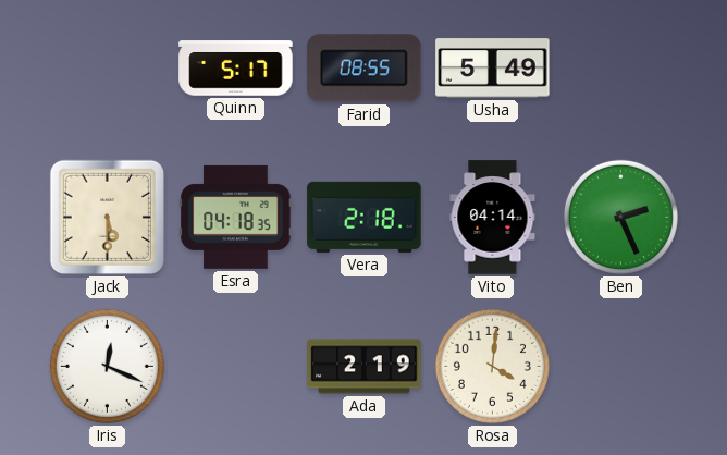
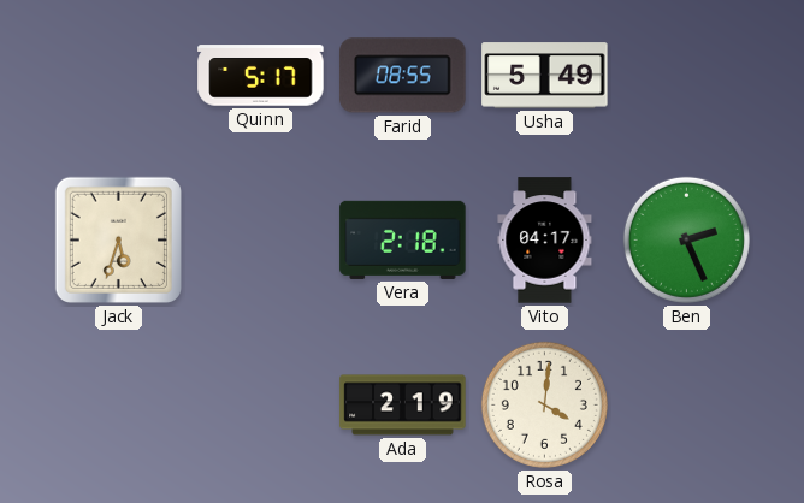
Jack: 5:30 -> 5:33
Esra: 04:18 -> none
Vito: 04:14 -> 04:17
Iris: 12:19 -> none
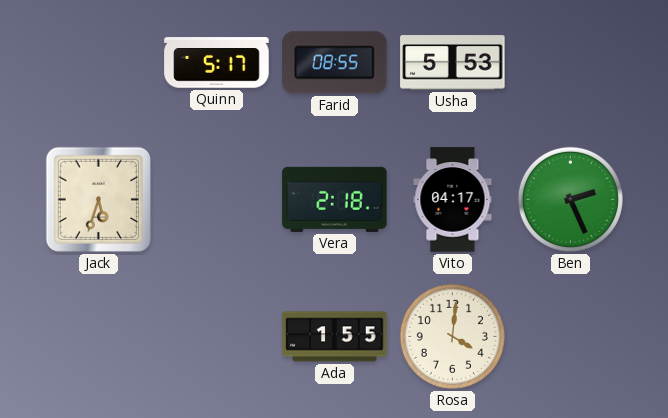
Usha: 5:49 -> 5:53
Ada: 2:19 -> 1:55
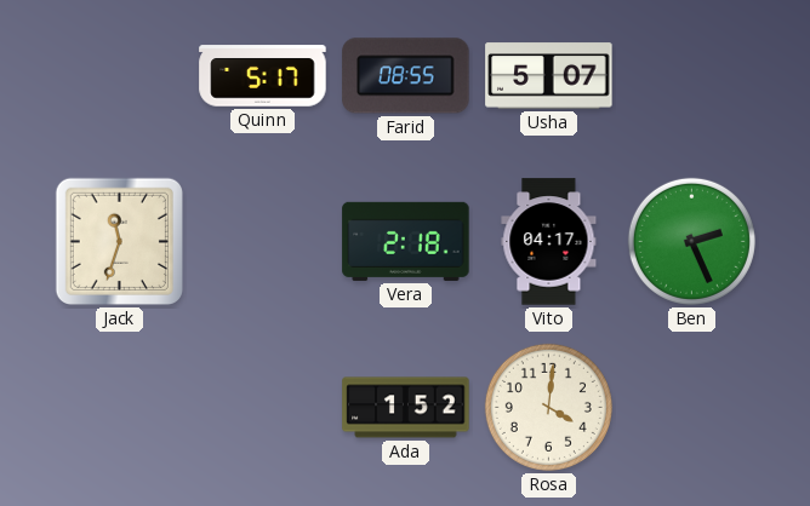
Usha: 5:53 -> 5:07
Jack: 5:33 -> 11:33
Ada: 1:55 -> 1:52
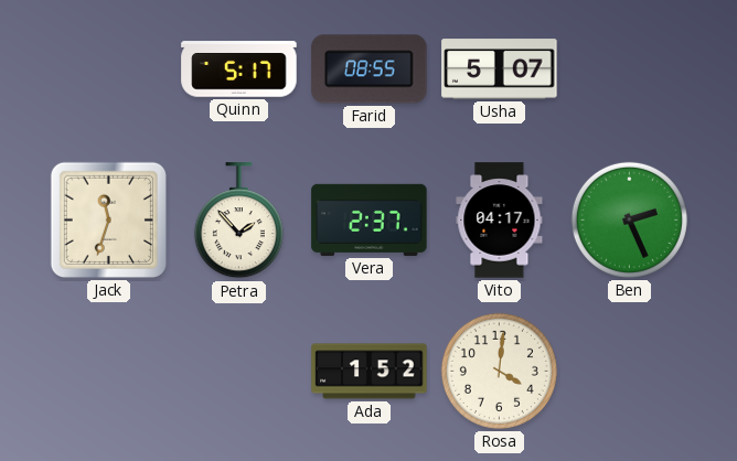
Petra: none -> 1:53
Vera: 2:18 -> 2:37
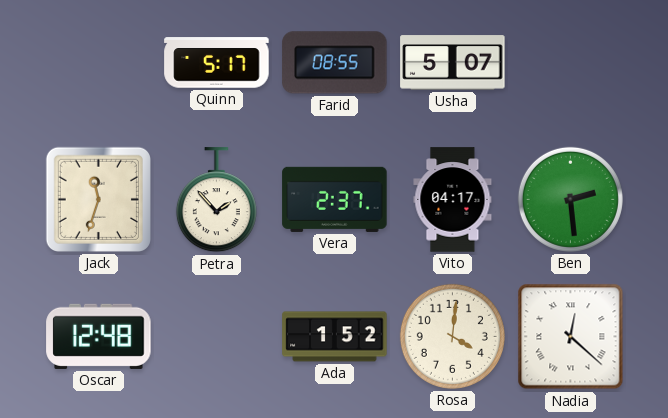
Ben: 2:26 -> 2:29
Oscar: none -> 12:48
Nadia: none -> 12:22
